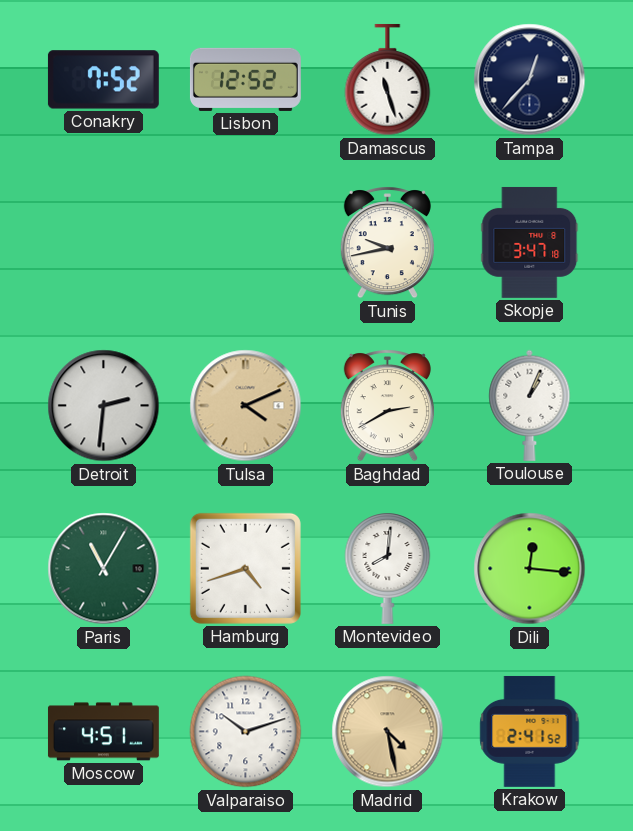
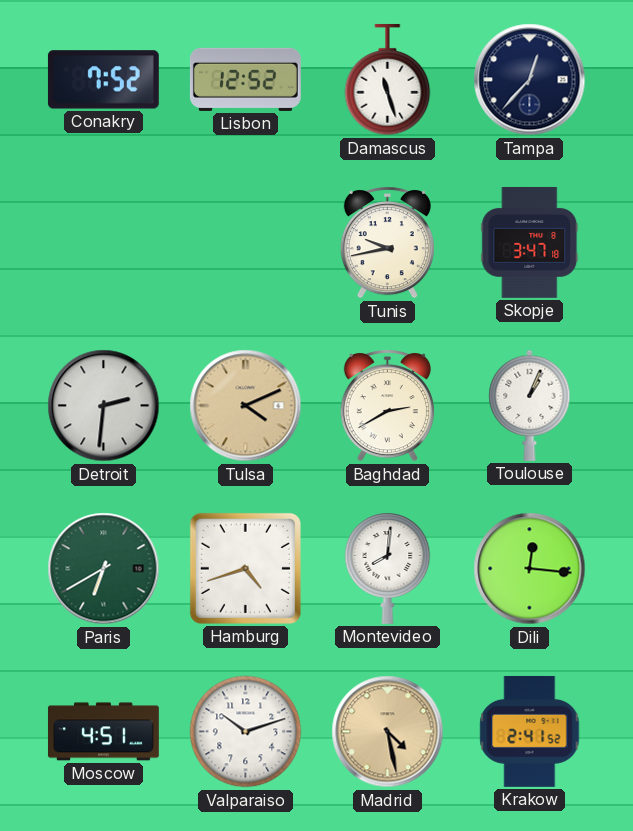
Paris: 11:05 -> 6:40
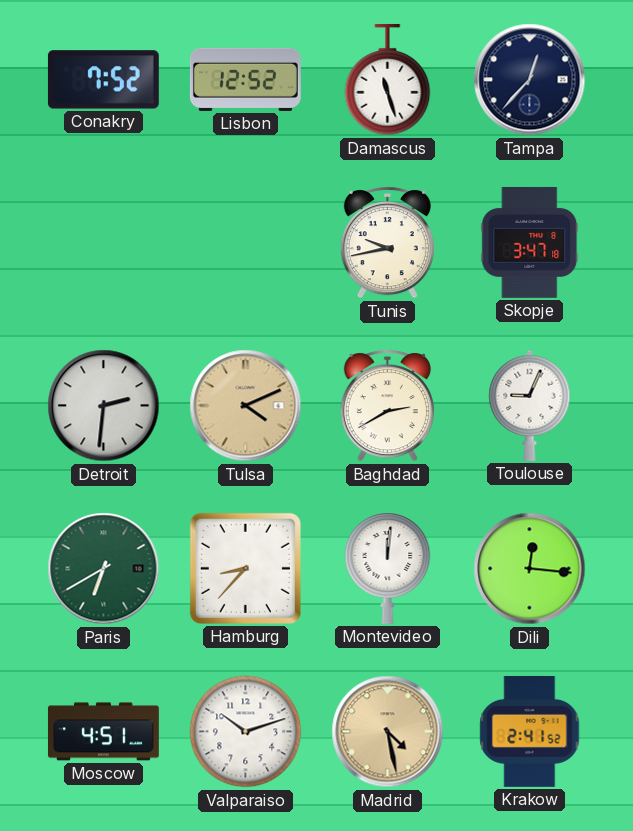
Toulouse: 1:04 -> 9:04
Hamburg: 4:42 -> 8:37
Montevideo: 8:01 -> 12:01
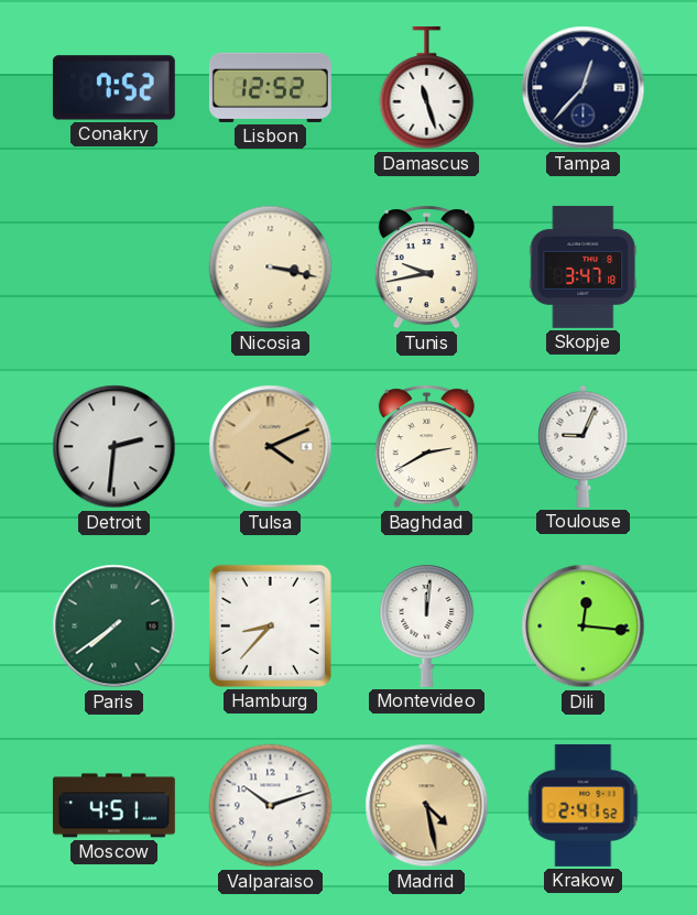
Nicosia: none -> 3:17
Paris: 6:40 -> 7:39
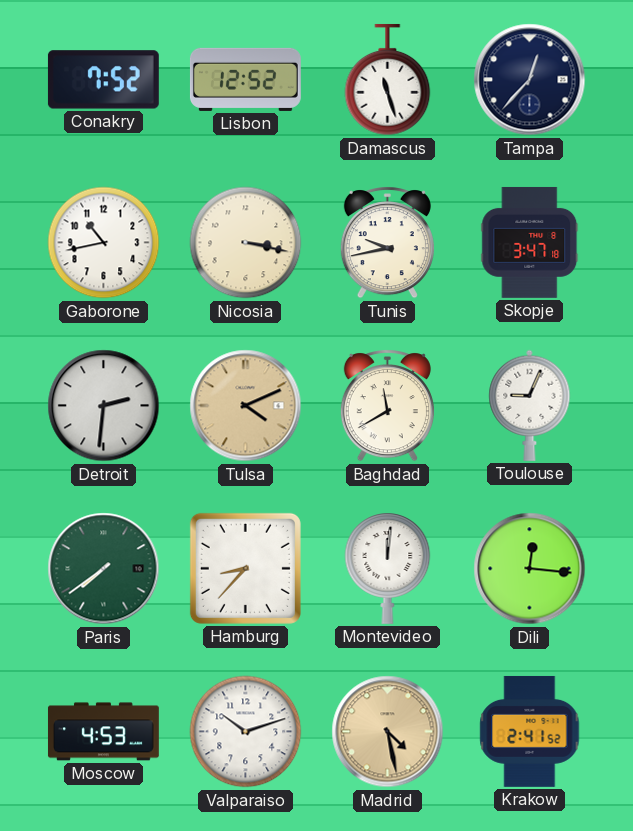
Gaborone: none -> 10:43
Baghdad: 2:40 -> 11:40
Moscow: 4:51 -> 4:53
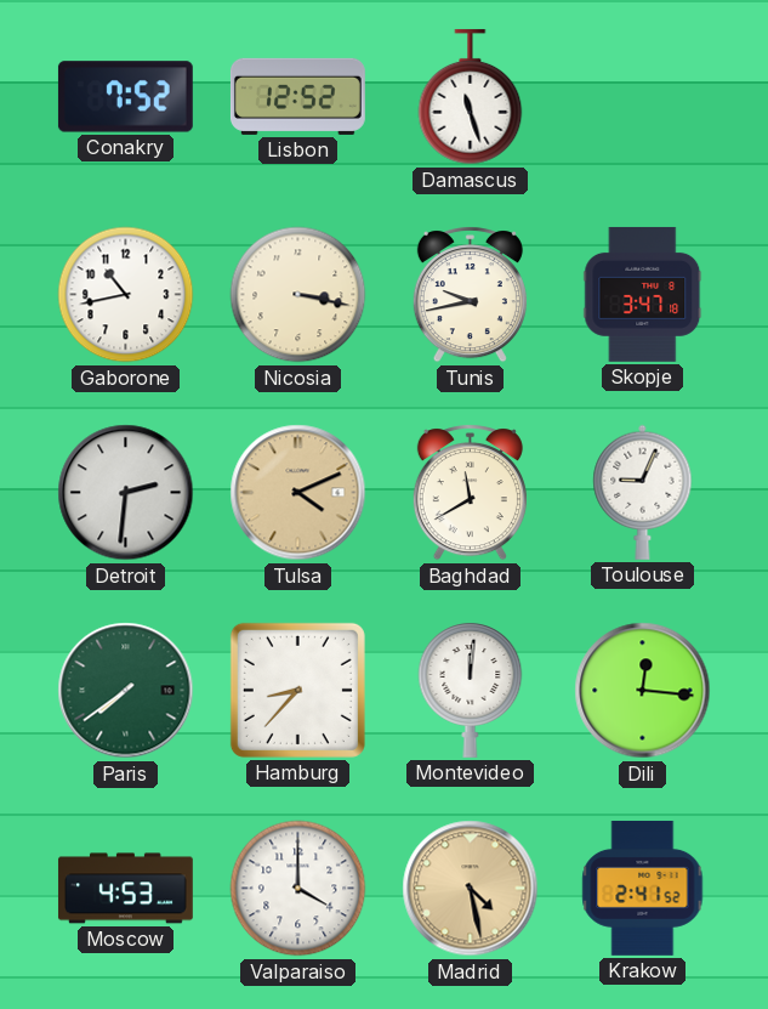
Tampa: 12:37 -> none
Valparaiso: 10:12 -> 4:00
